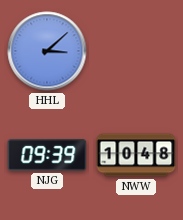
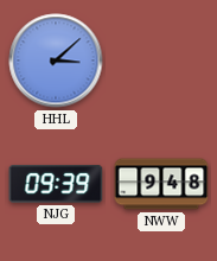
NWW: 10:48 -> 9:48
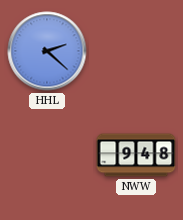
HHL: 3:08 -> 2:22
NJG: 09:39 -> none
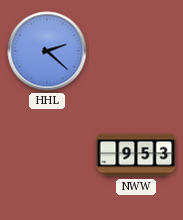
NWW: 9:48 -> 9:53
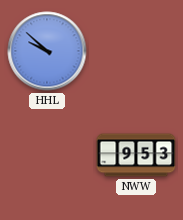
HHL: 2:22 -> 9:52
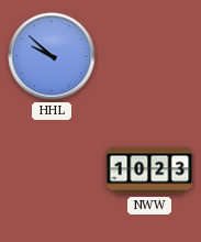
NWW: 9:53 -> 10:23
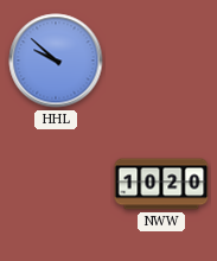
NWW: 10:23 -> 10:20
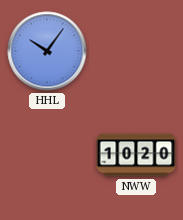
HHL: 9:52 -> 10:06
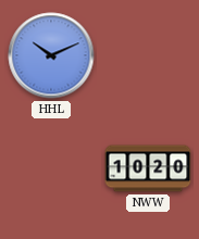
HHL: 10:06 -> 10:11
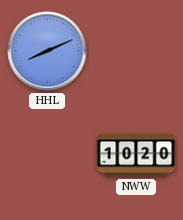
HHL: 10:11 -> 8:11
